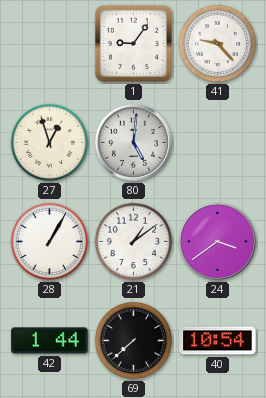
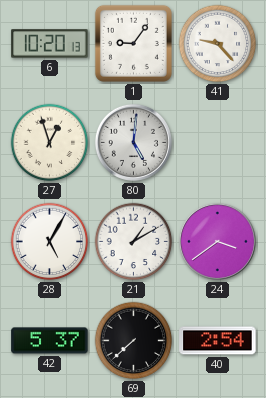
6: none -> 10:20
28: 1:05 -> 5:05
21: 1:09 -> 1:10
42: 1:44 -> 5:37
40: 10:54 -> 2:54
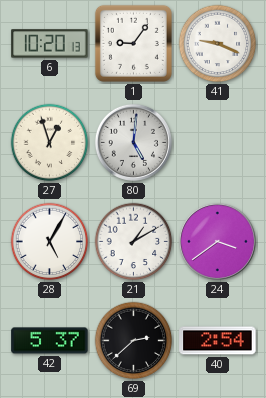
41: 9:23 -> 9:19
69: 7:38 -> 2:38
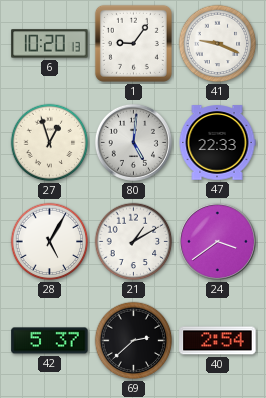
47: none -> 22:33
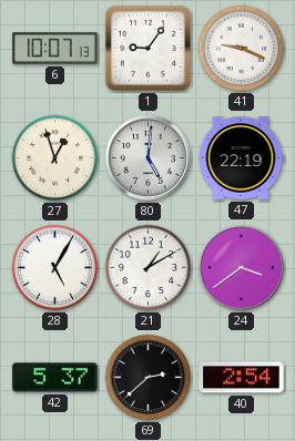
6: 10:20 -> 10:07
47: 22:33 -> 22:19
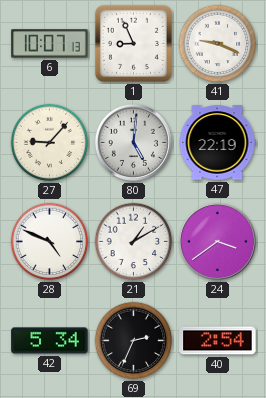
1: 9:06 -> 8:56
27: 12:57 -> 9:07
28: 5:05 -> 4:49
42: 5:37 -> 5:34
69: 2:38 -> 2:34
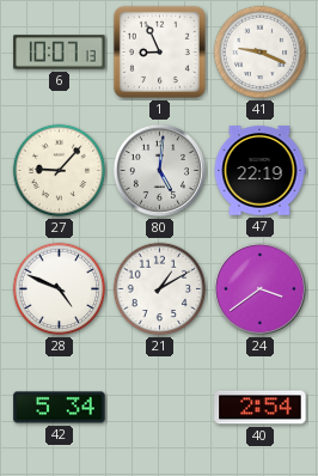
69: 2:34 -> none
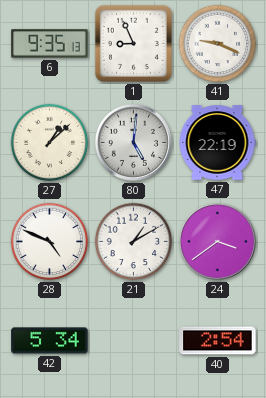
6: 10:07 -> 9:35
27: 9:07 -> 1:08
